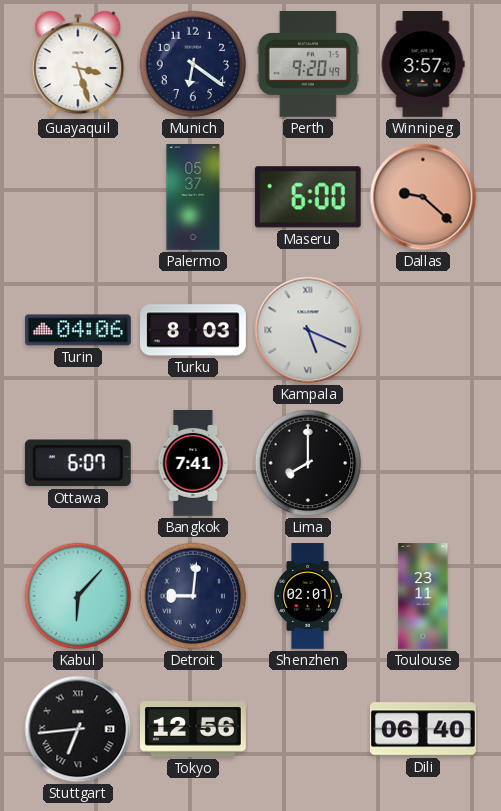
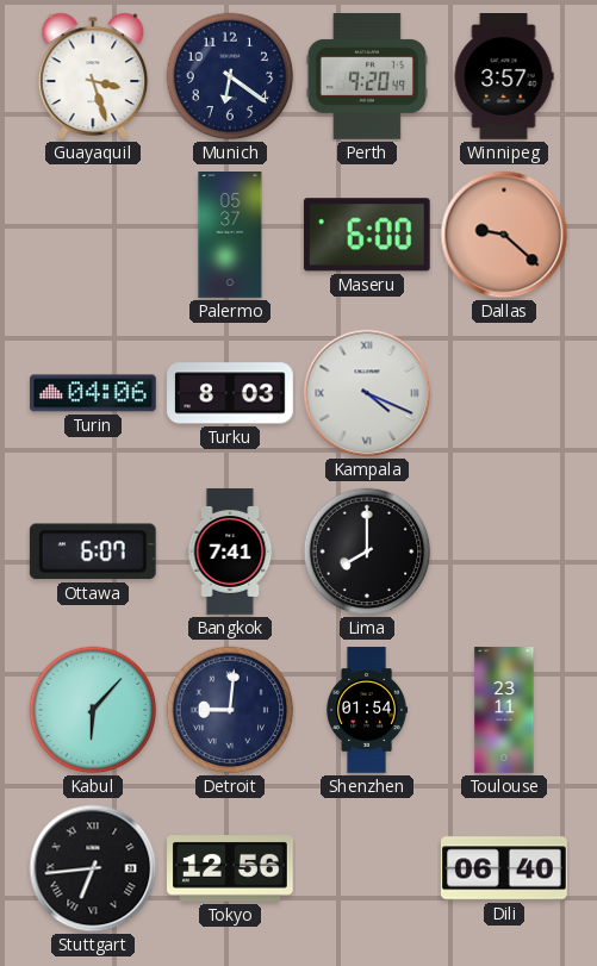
Kampala: 5:19 -> 4:19
Shenzhen: 02:01 -> 01:54
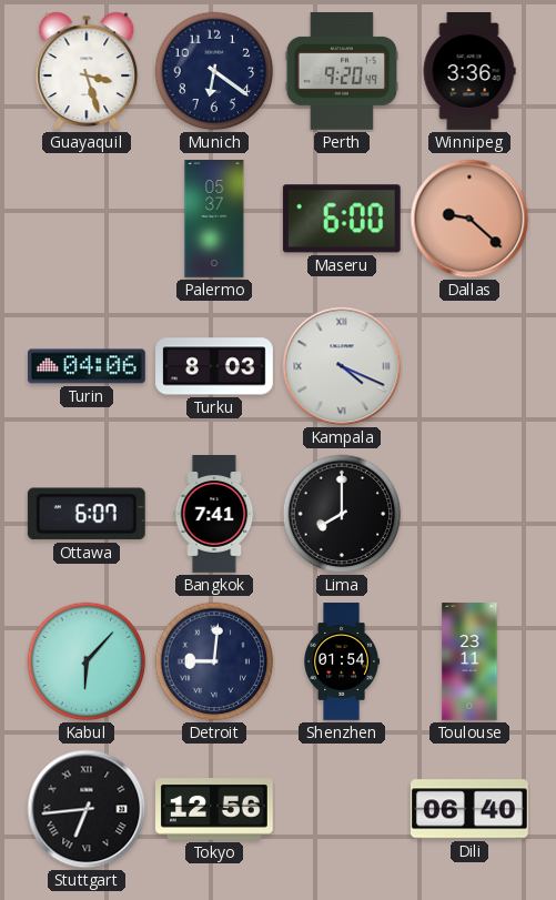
Winnipeg: 3:57 -> 3:36
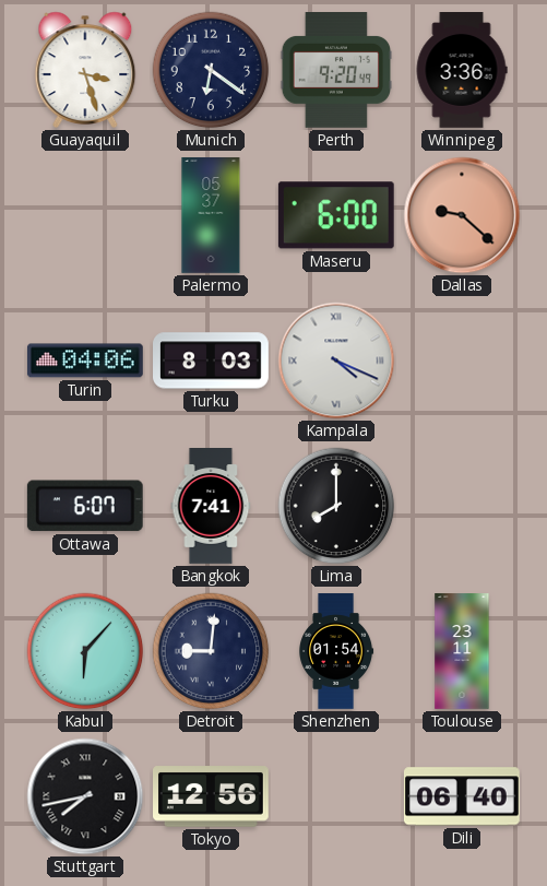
Stuttgart: 6:44 -> 7:43
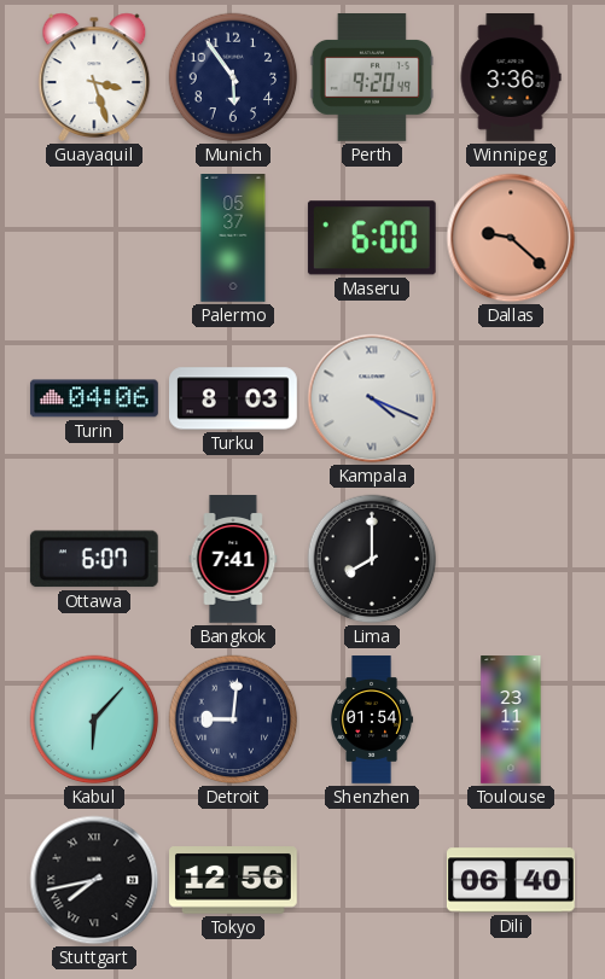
Munich: 6:21 -> 5:54
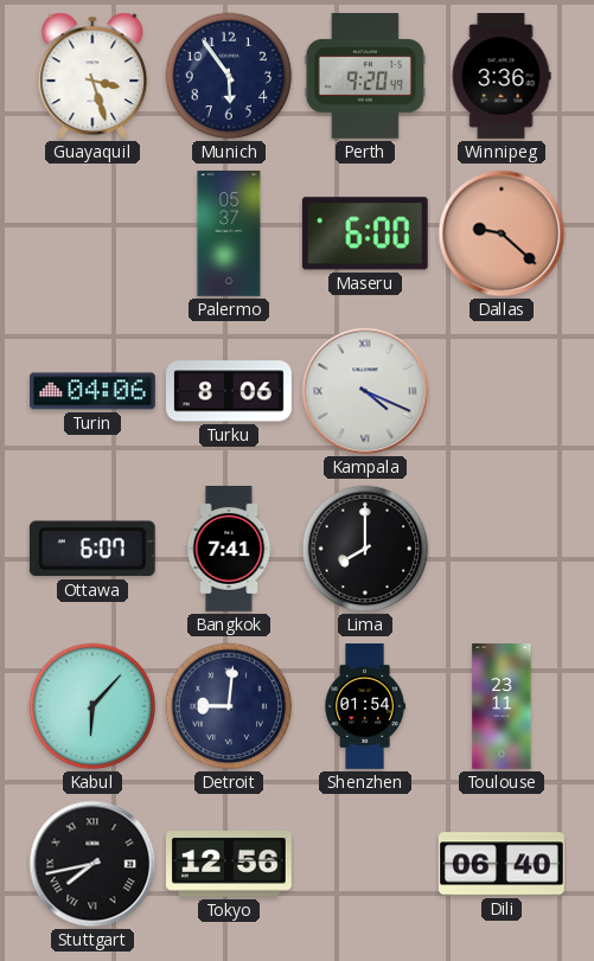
Turku: 8:03 -> 8:06
